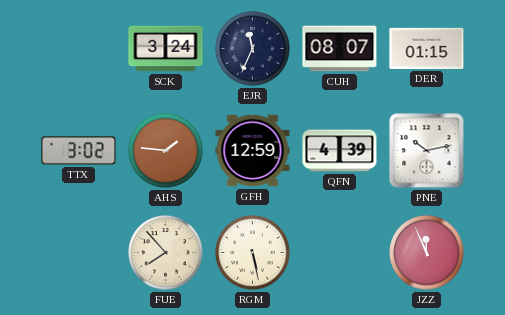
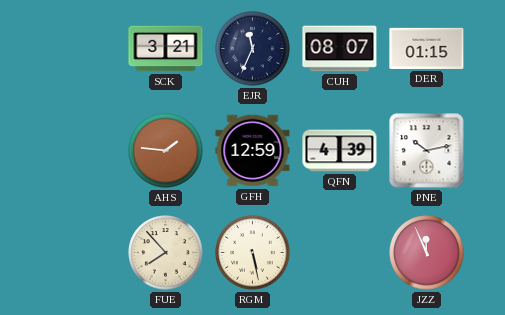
SCK: 3:24 -> 3:21
TTX: 3:02 -> none
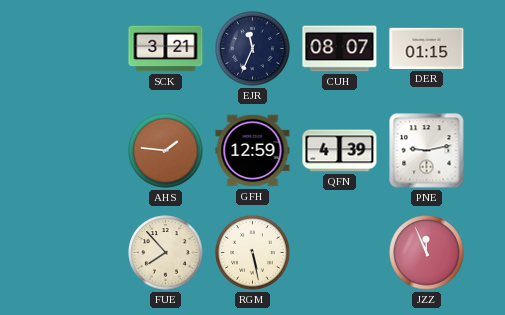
PNE: 10:13 -> 9:13
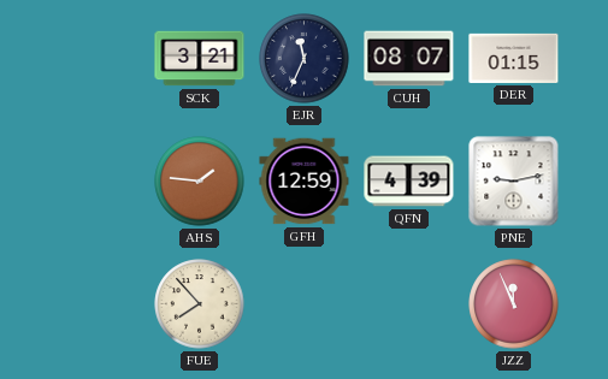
RGM: 5:28 -> none
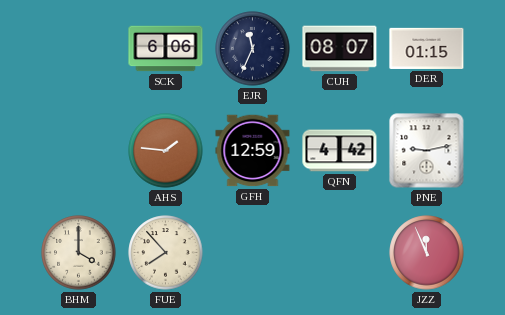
SCK: 3:21 -> 6:06
QFN: 4:39 -> 4:42
BHM: none -> 4:00
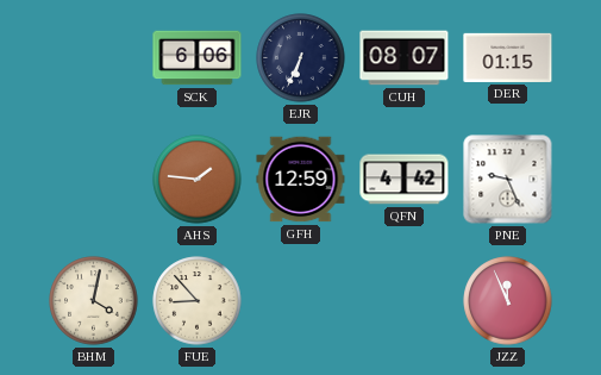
EJR: 11:34 -> 6:34
PNE: 9:13 -> 9:26
BHM: 4:00 -> 4:02
FUE: 7:53 -> 8:53
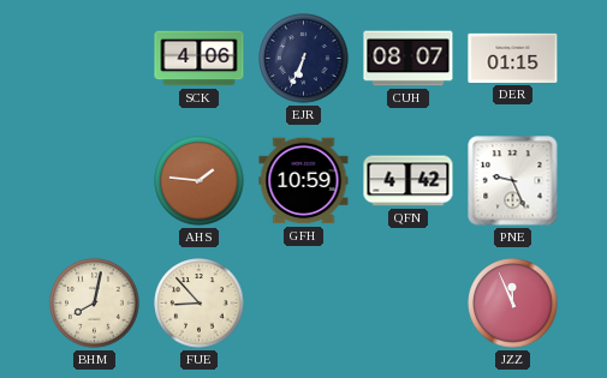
SCK: 6:06 -> 4:06
GFH: 12:59 -> 10:59
BHM: 4:02 -> 8:02
